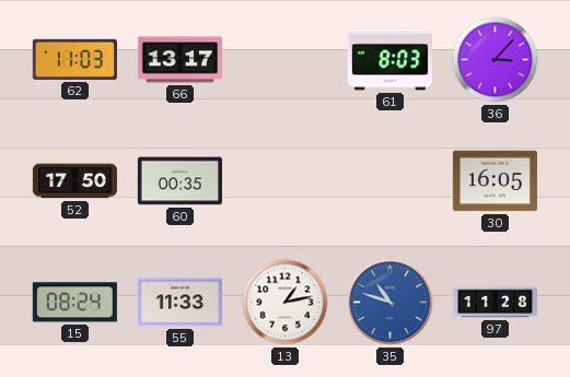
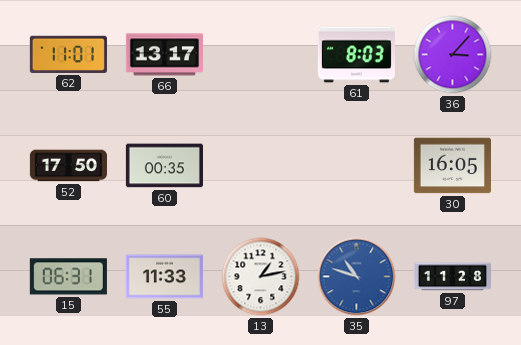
62: 11:03 -> 11:01
15: 08:24 -> 06:31
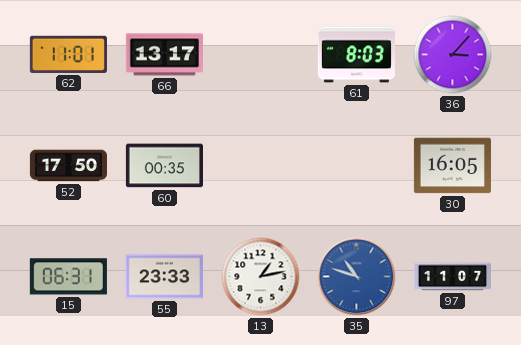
55: 11:33 -> 23:33
97: 11:28 -> 11:07
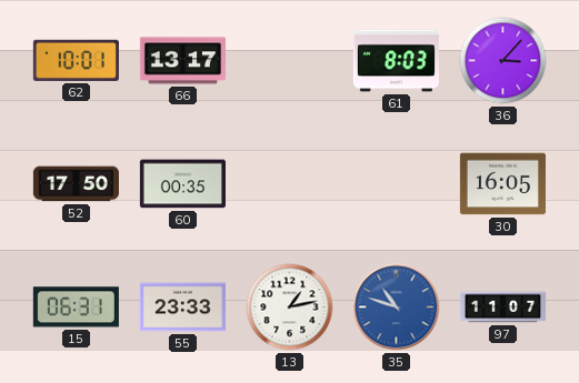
62: 11:01 -> 10:01
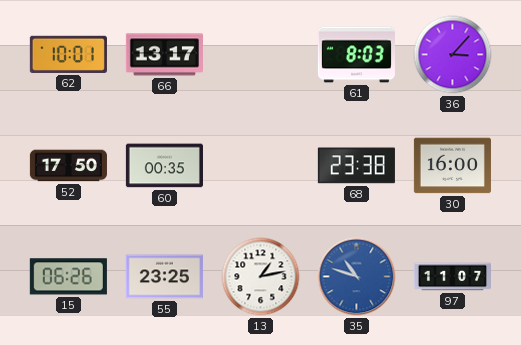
68: none -> 23:38
30: 16:05 -> 16:00
15: 06:31 -> 06:26
55: 23:33 -> 23:25
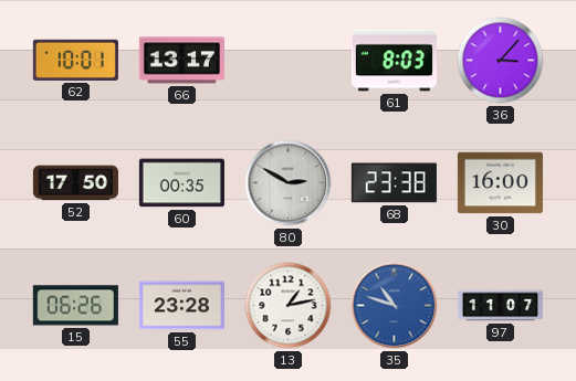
80: none -> 2:50
55: 23:25 -> 23:28
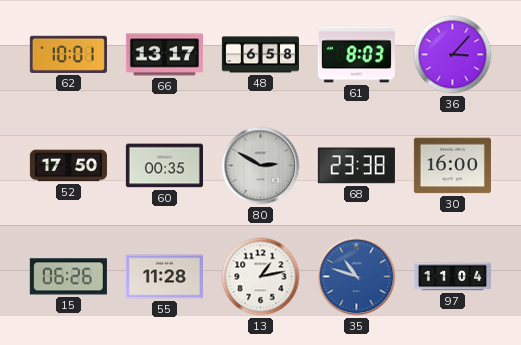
48: none -> 6:58
55: 23:28 -> 11:28
97: 11:07 -> 11:04
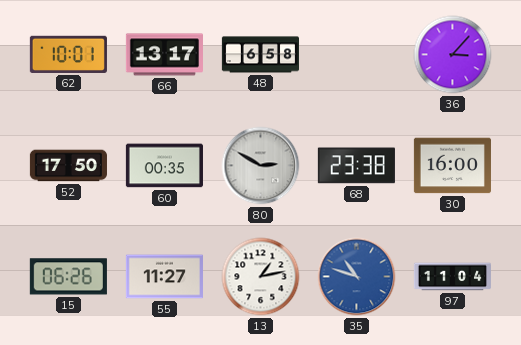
61: 8:03 -> none
55: 11:28 -> 11:27
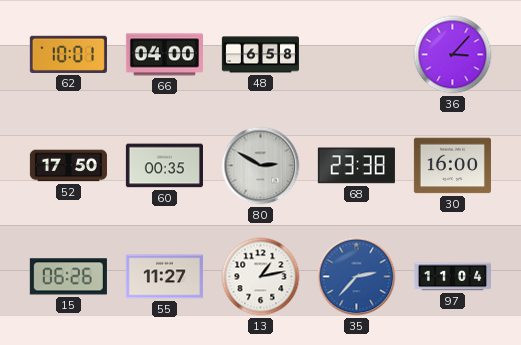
66: 13:17 -> 04:00
35: 10:48 -> 2:37
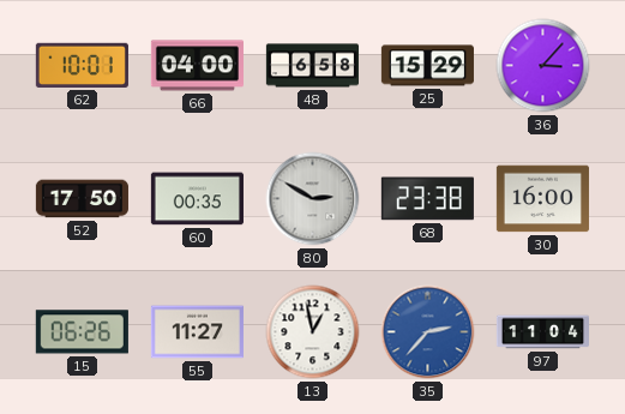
25: none -> 15:29
13: 1:13 -> 12:58
